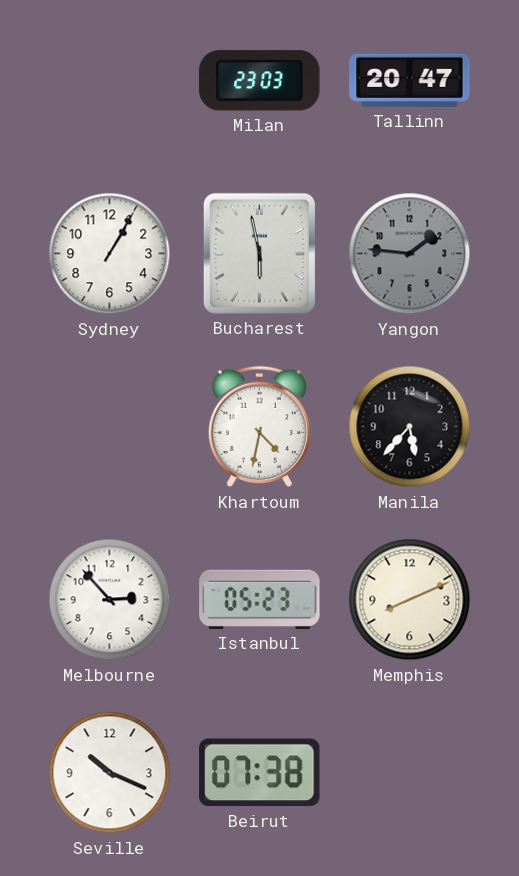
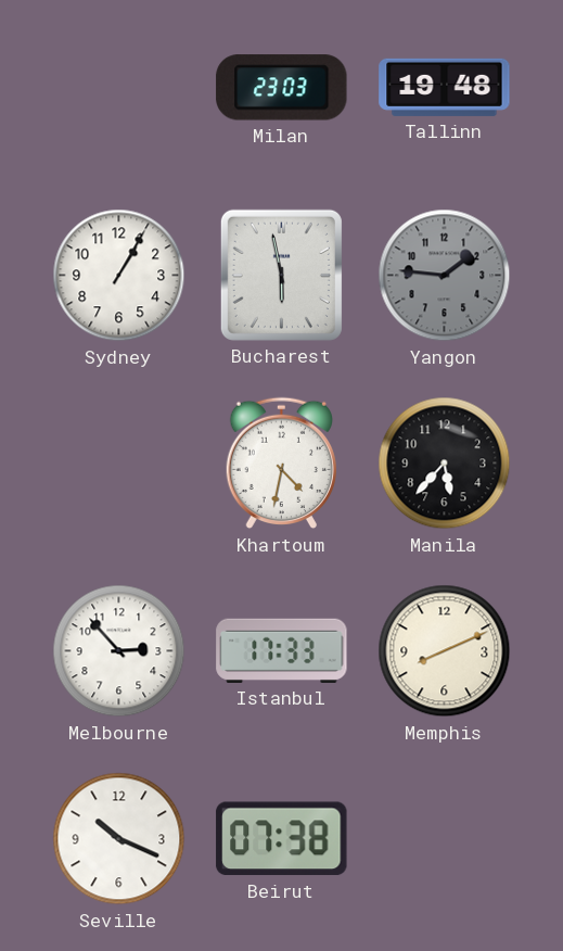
Tallinn: 20:47 -> 19:48
Istanbul: 05:23 -> 17:33
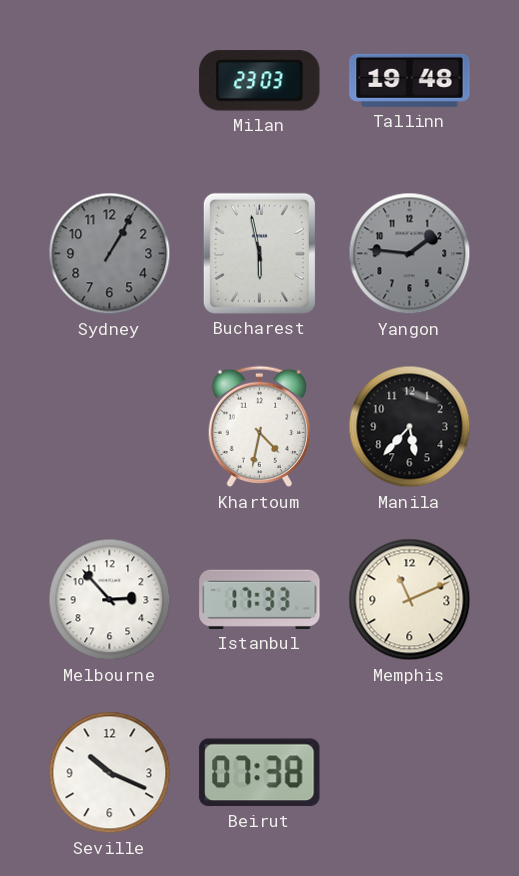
Sydney dial: white -> grey
Memphis: 8:11 -> 11:11
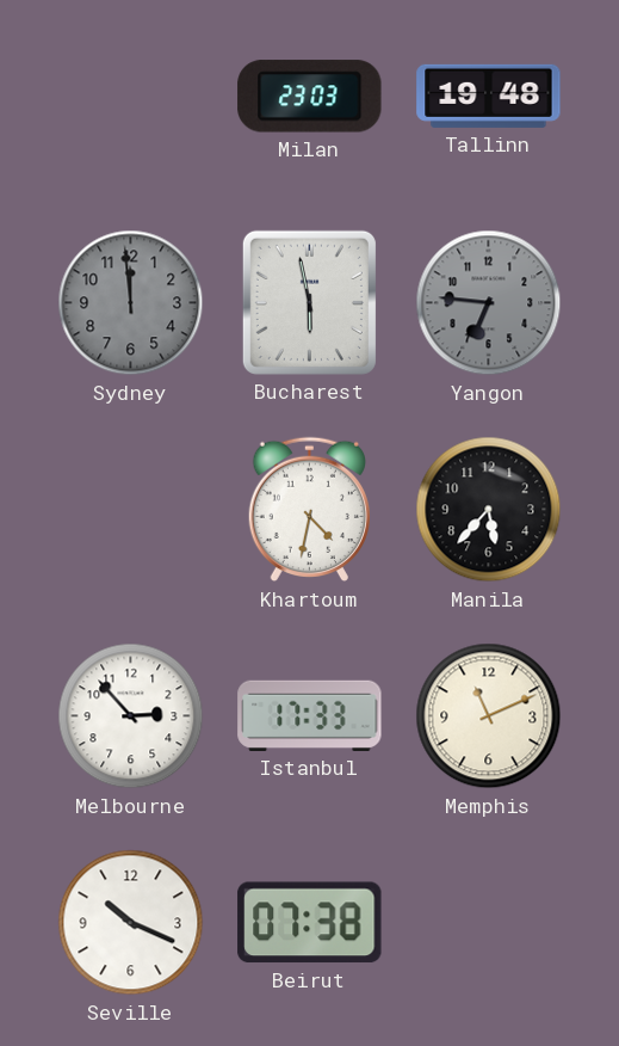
Sydney: 1:05 -> 11:59
Yangon: 1:46 -> 6:46
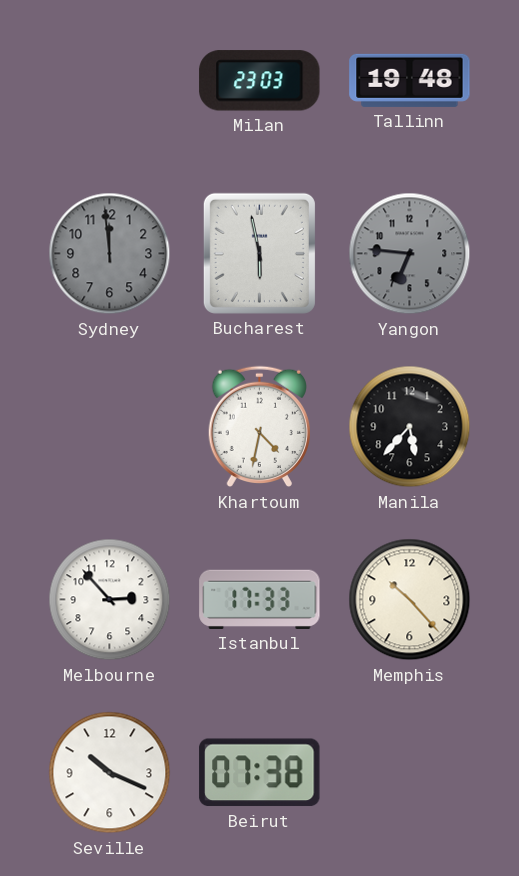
Memphis: 11:11 -> 10:23
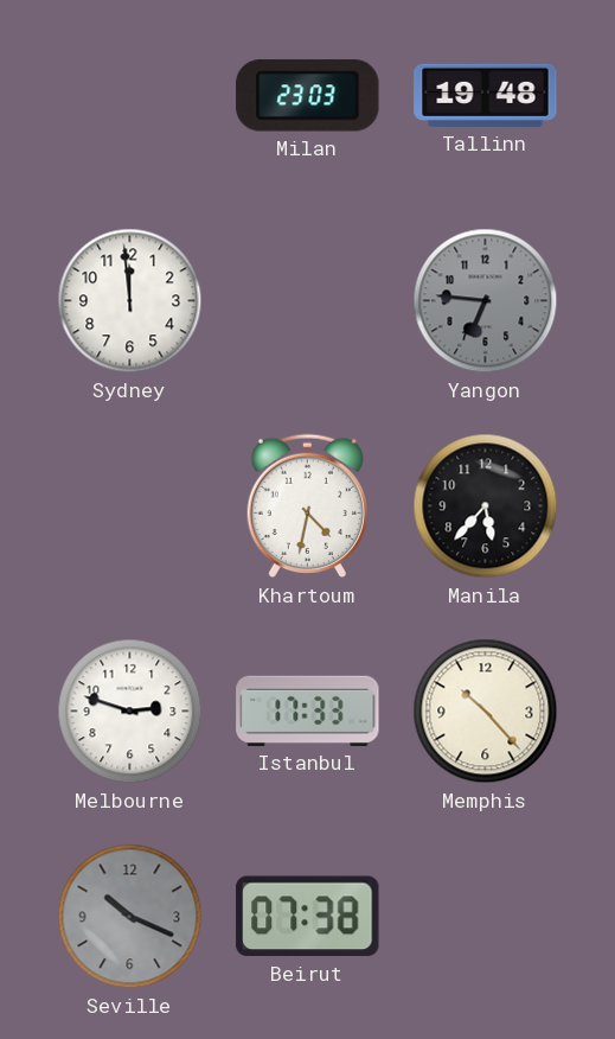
Sydney dial: grey -> white
Bucharest: 5:58 -> none
Melbourne: 2:53 -> 2:48
Seville dial: white -> grey
